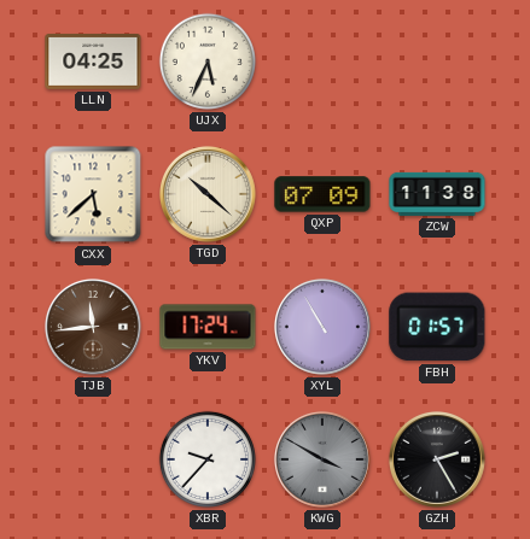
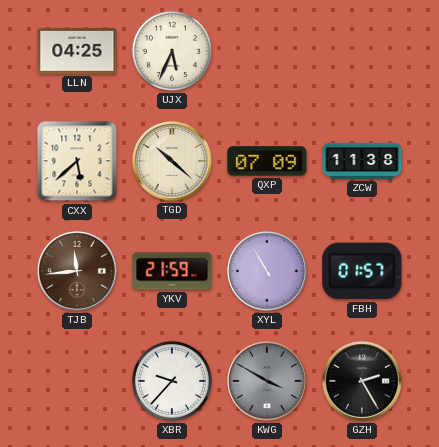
YKV: 17:24 -> 21:59
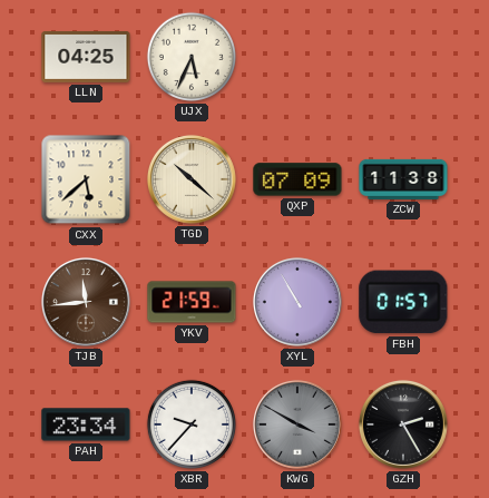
PAH: none -> 23:34
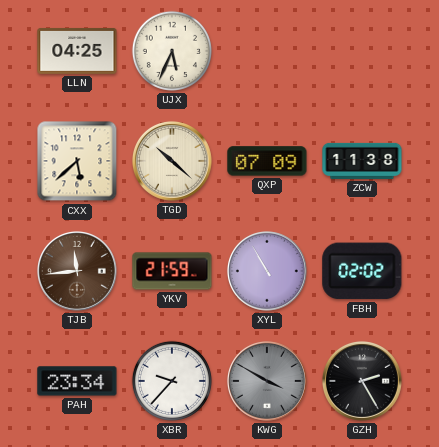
FBH: 01:57 -> 02:02
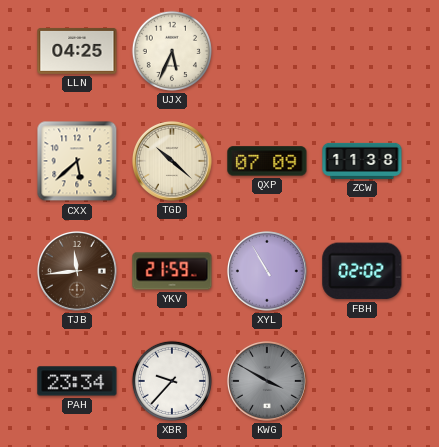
GZH: 2:25 -> none
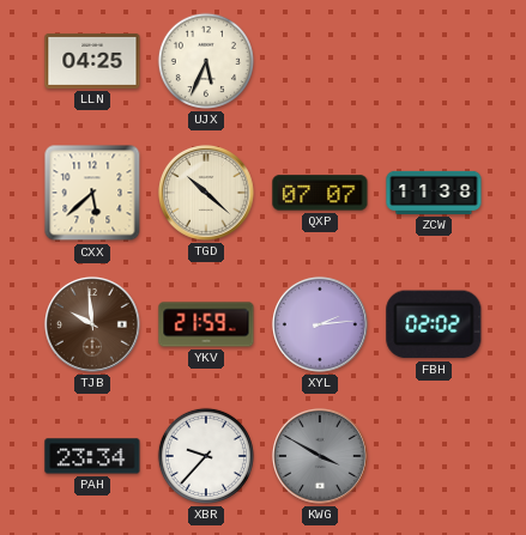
QXP: 07:09 -> 07:07
TJB: 11:44 -> 9:59
XYL: 10:55 -> 2:14
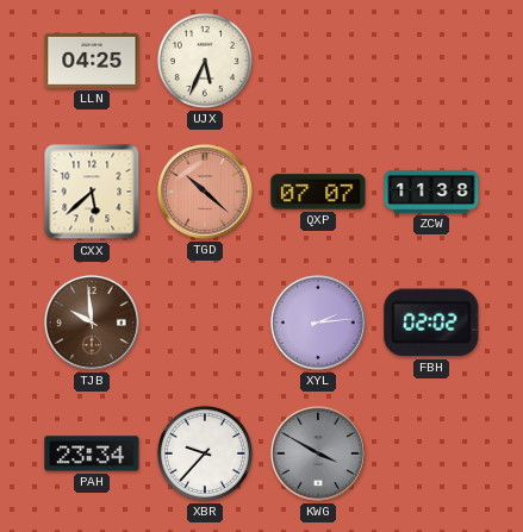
TGD dial: cream -> salmon
YKV: 21:59 -> none
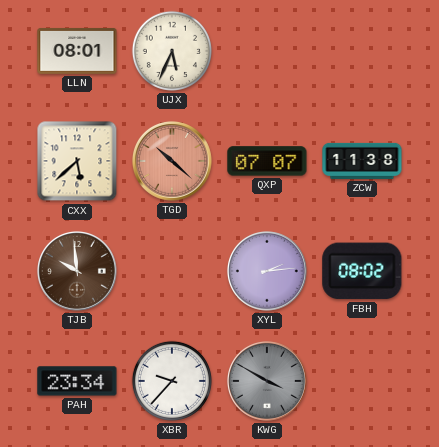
LLN: 04:25 -> 08:01
FBH: 02:02 -> 08:02
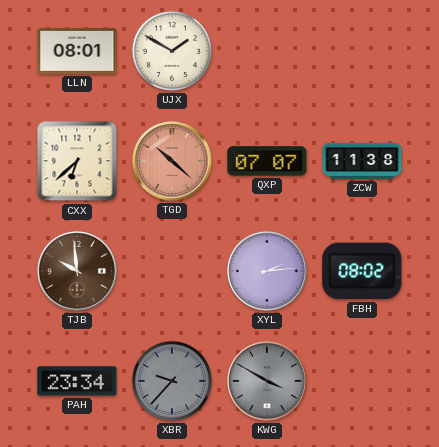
UJX: 5:34 -> 1:50
CXX: 5:38 -> 6:38
XBR dial: white -> grey
